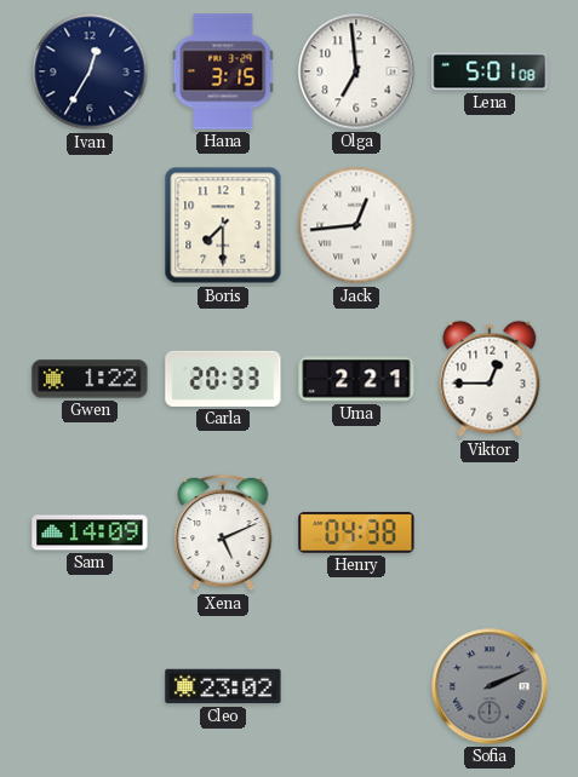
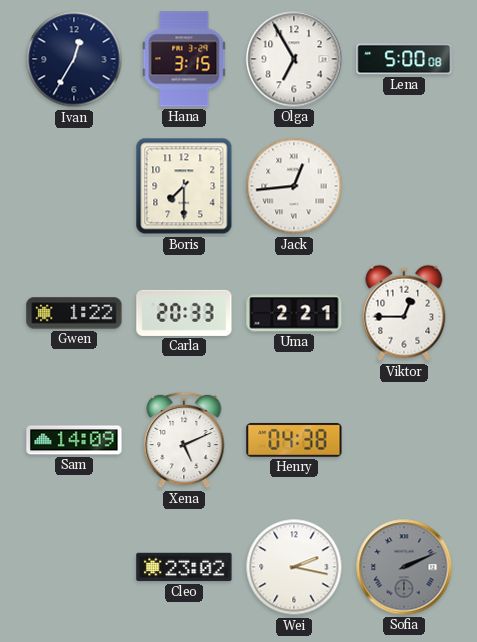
Olga: 6:59 -> 6:55
Lena: 5:01 -> 5:00
Wei: none -> 2:17
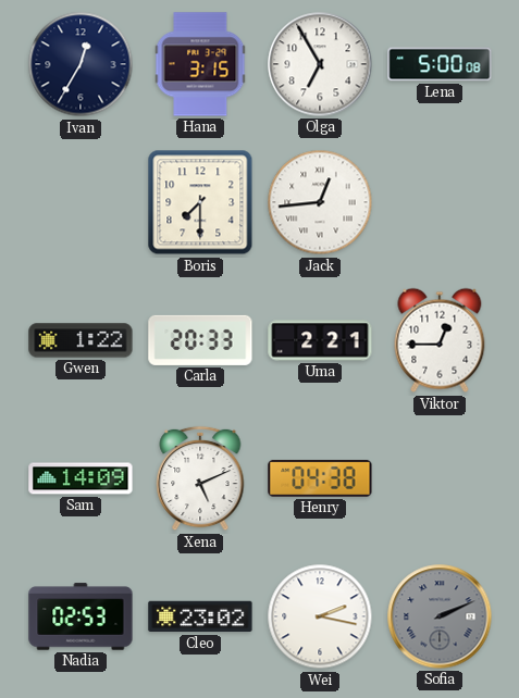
Nadia: none -> 02:53
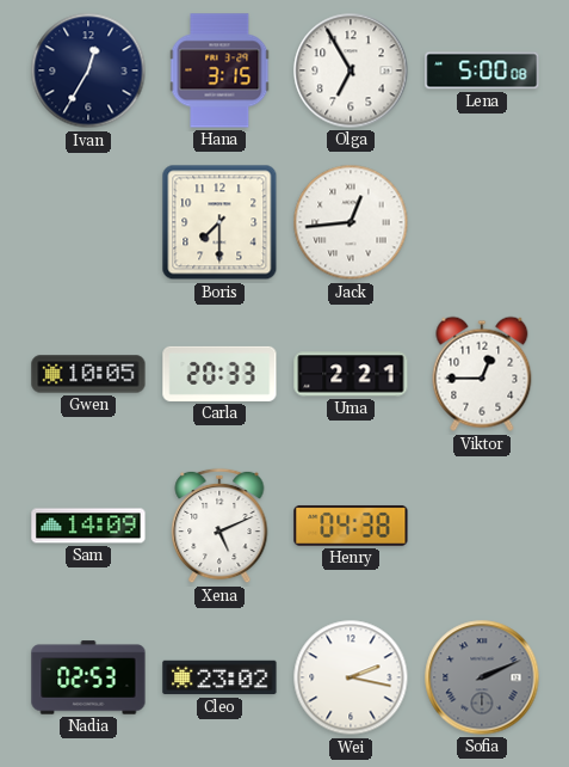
Gwen: 1:22 -> 10:05
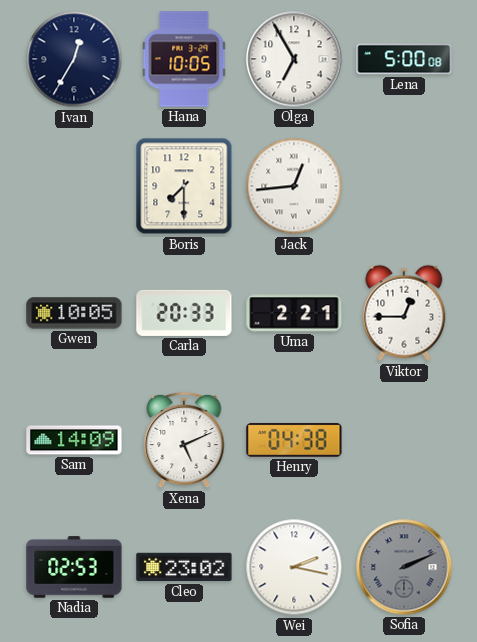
Hana: 3:15 -> 10:05
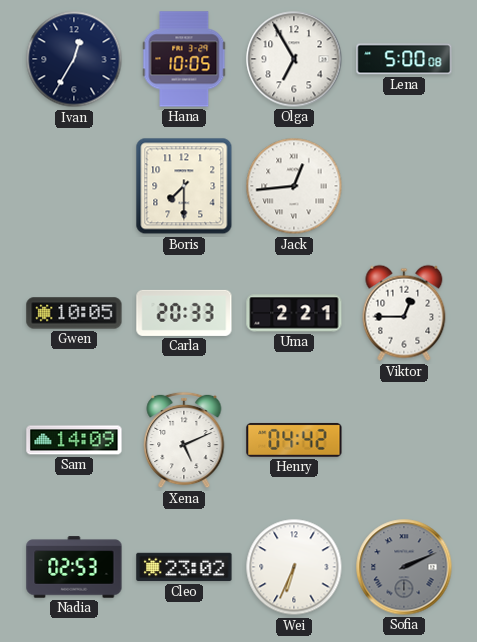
Henry: 04:38 -> 04:42
Wei: 2:17 -> 6:34
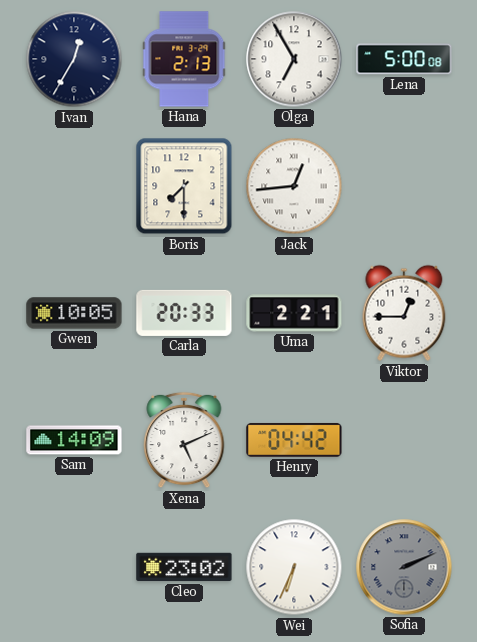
Hana: 10:05 -> 2:13
Nadia: 02:53 -> none
